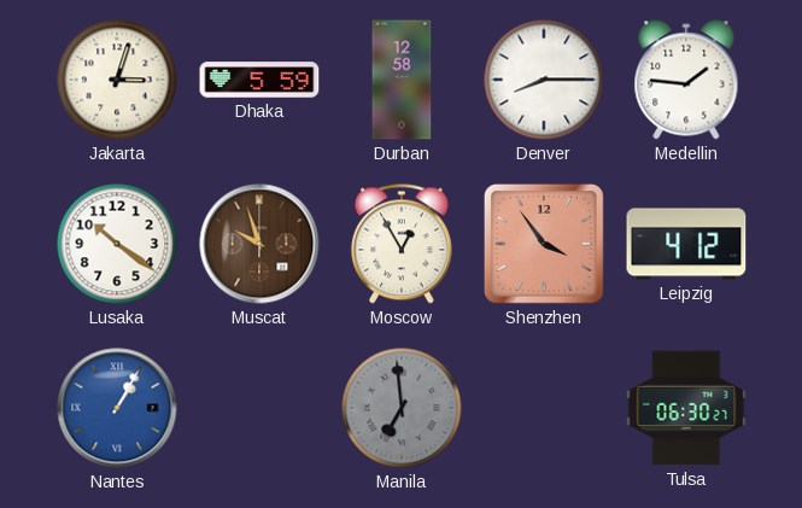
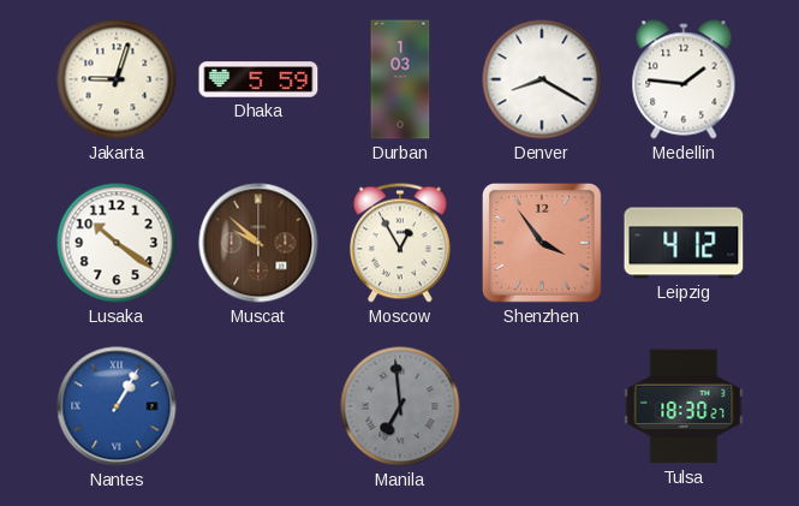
Jakarta: 3:03 -> 9:03
Durban: 12:58 -> 1:03
Denver: 8:15 -> 8:20
Muscat: 9:57 -> 9:52
Tulsa: 06:30 -> 18:30
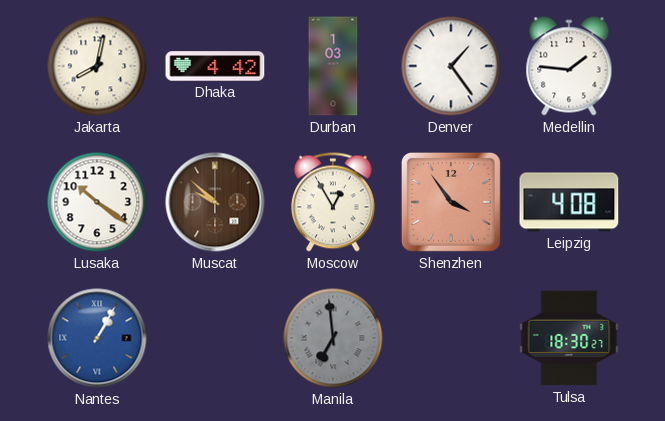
Jakarta: 9:03 -> 8:02
Dhaka: 5:59 -> 4:42
Denver: 8:20 -> 1:24
Leipzig: 4:12 -> 4:08
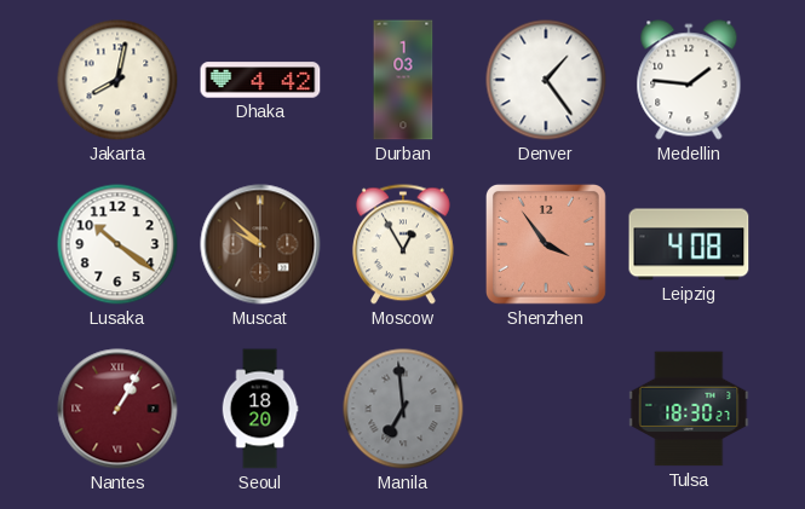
Nantes dial: blue -> burgundy
Seoul: none -> 18:20
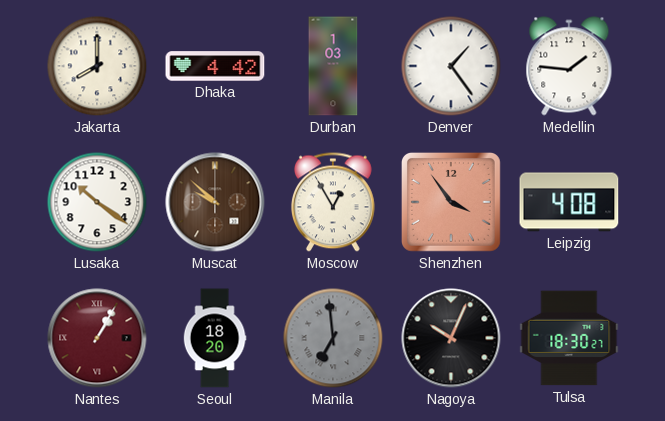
Jakarta: 8:02 -> 8:00
Nagoya: none -> 10:04
